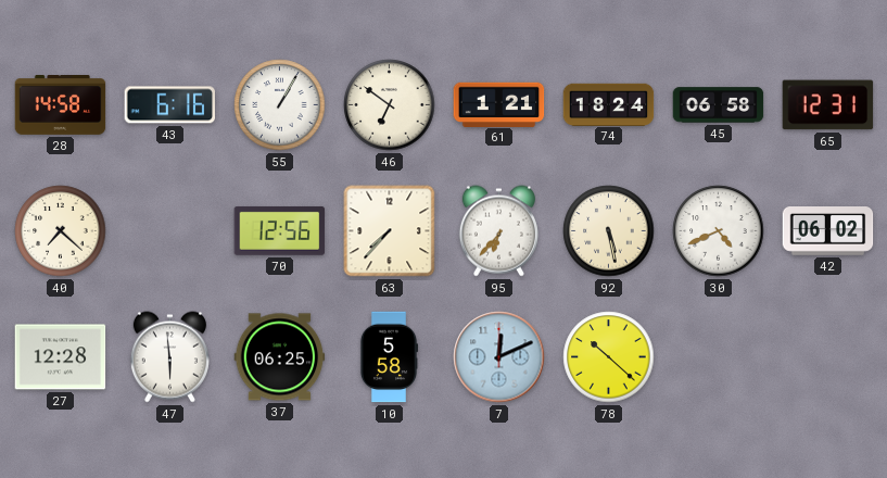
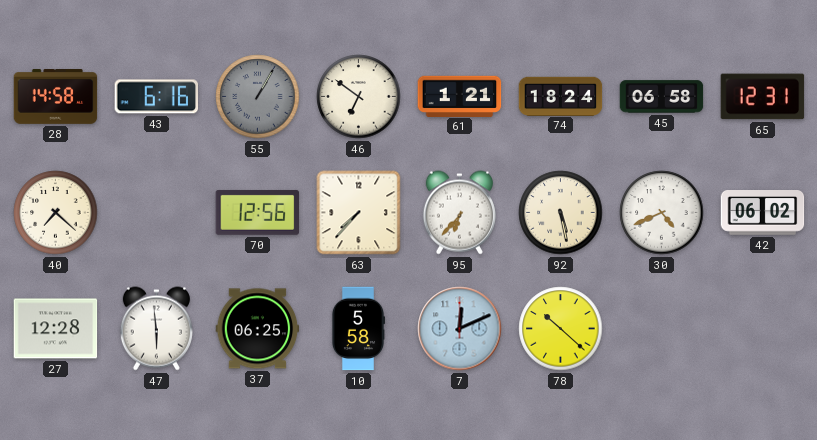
55 dial: white -> grey
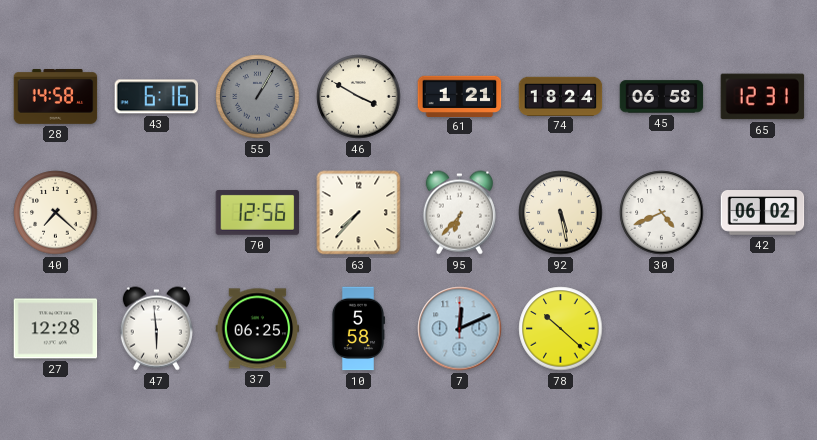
46: 6:51 -> 3:50
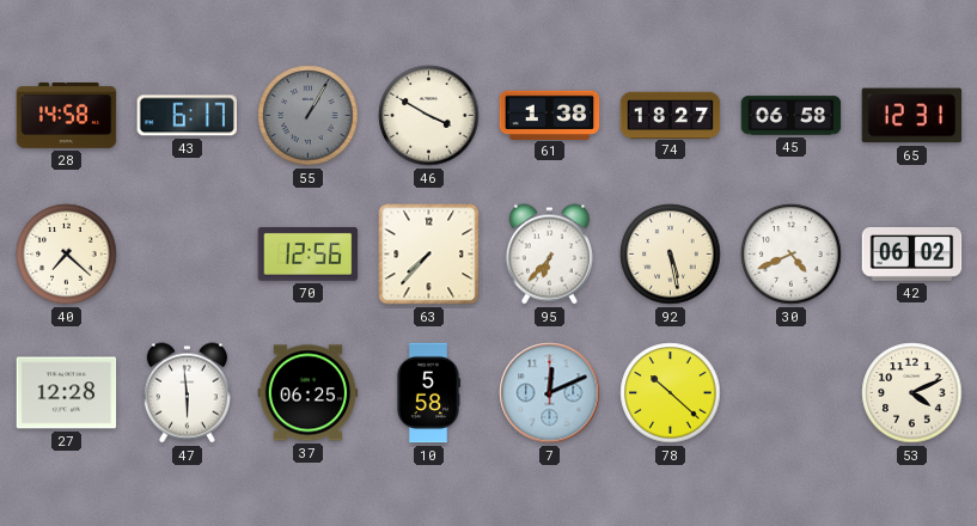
43: 6:16 -> 6:17
61: 1:21 -> 1:38
74: 18:24 -> 18:27
53: none -> 4:11
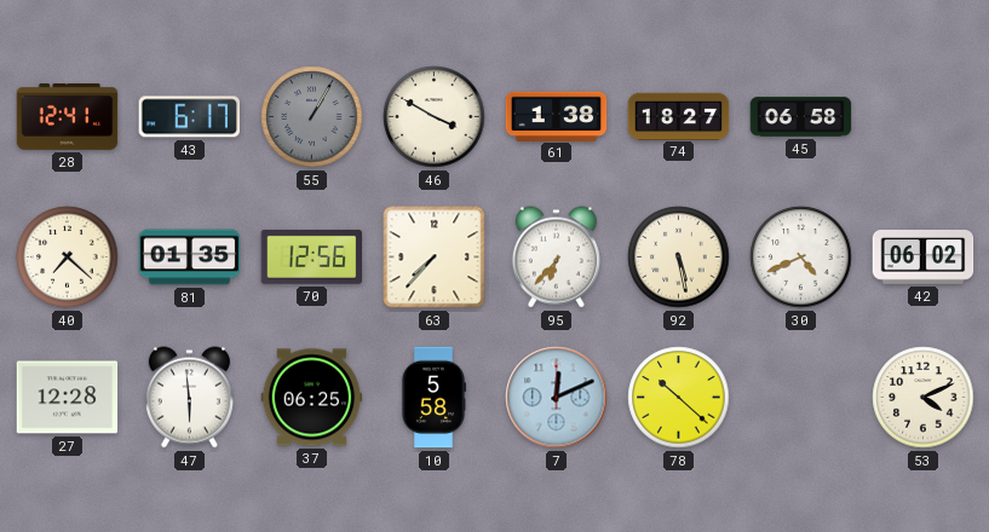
28: 14:58 -> 12:41
65: 12:31 -> none
81: none -> 01:35
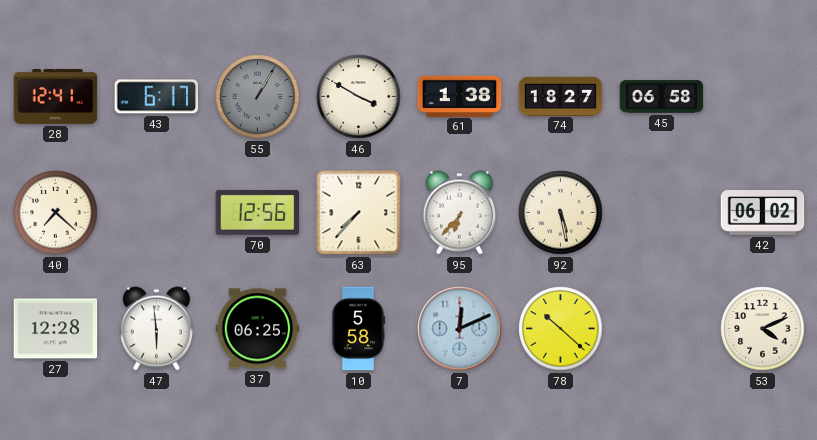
81: 01:35 -> none
30: 4:41 -> none
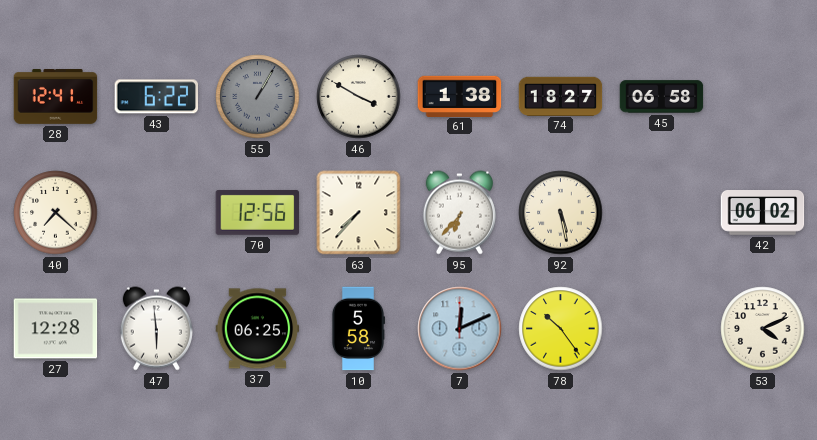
43: 6:17 -> 6:22
78: 10:22 -> 10:24
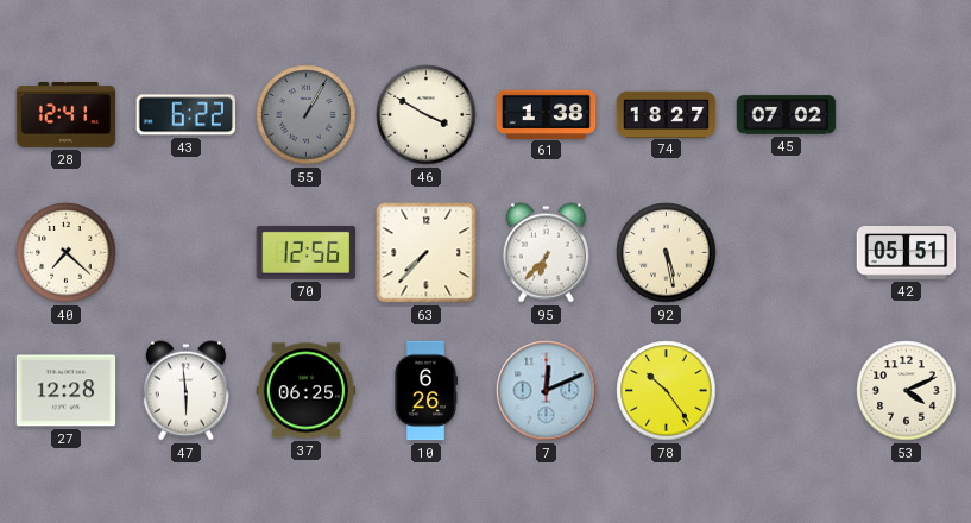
45: 06:58 -> 07:02
42: 06:02 -> 05:51
10: 5:58 -> 6:26
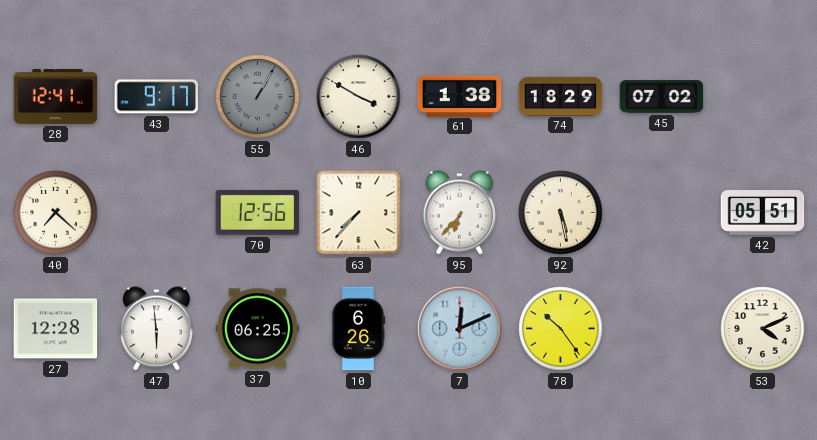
43: 6:22 -> 9:17
74: 18:27 -> 18:29
